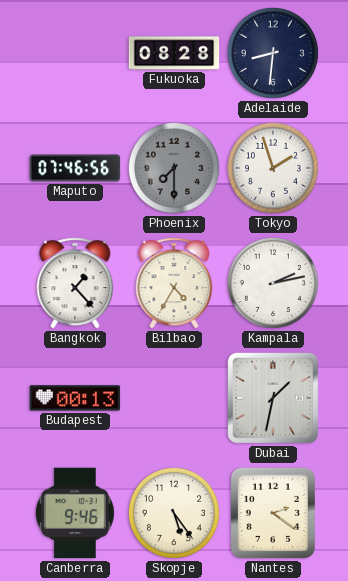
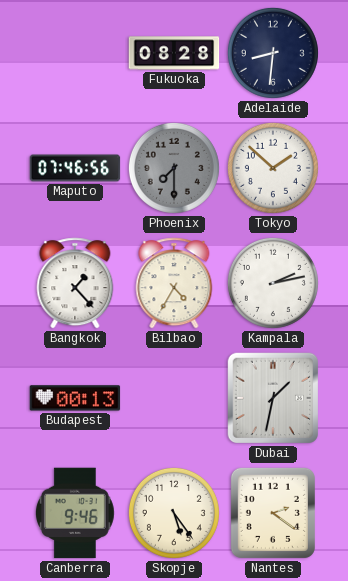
Tokyo: 1:57 -> 1:52
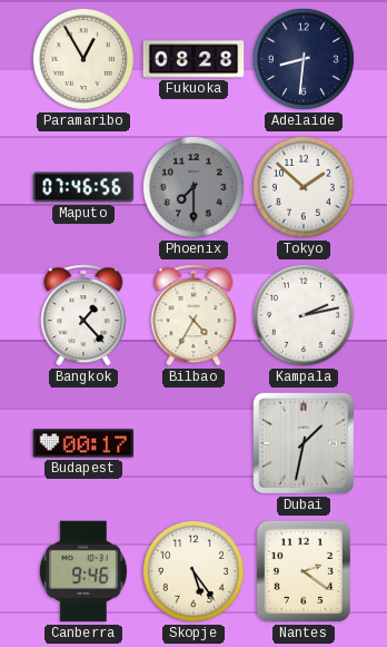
Paramaribo: none -> 12:55
Budapest: 00:13 -> 00:17
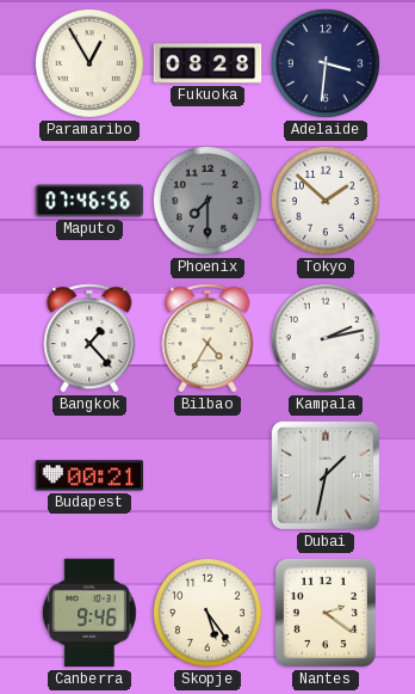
Adelaide: 8:31 -> 3:31
Budapest: 00:17 -> 00:21
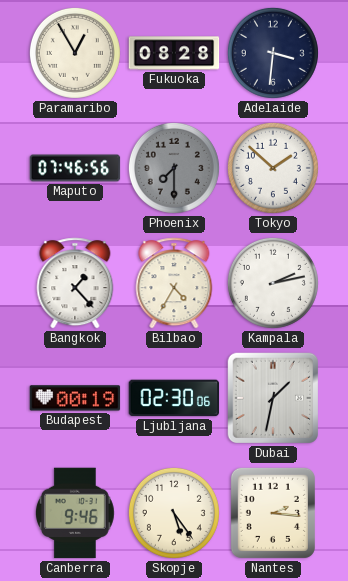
Budapest: 00:21 -> 00:19
Ljubljana: none -> 02:30
Nantes: 2:21 -> 2:16
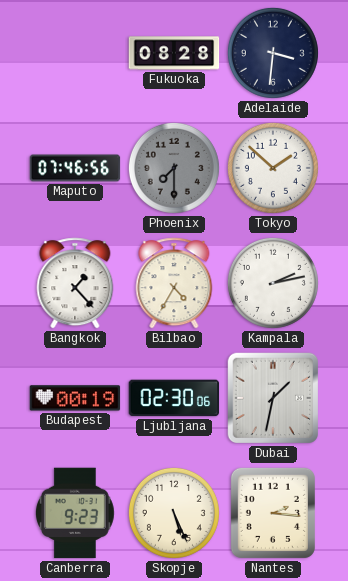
Paramaribo: 12:55 -> none
Canberra: 9:46 -> 9:23
Skopje: 5:24 -> 5:26
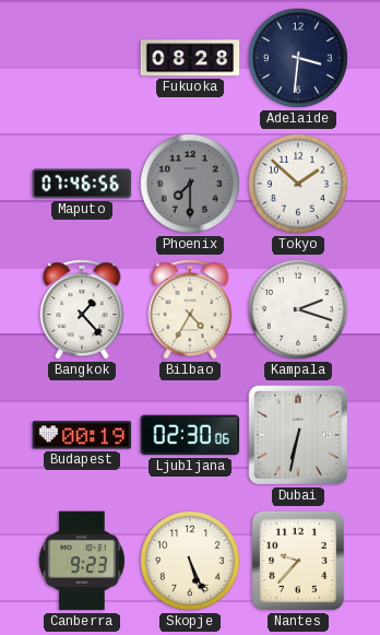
Kampala: 2:13 -> 2:18
Dubai: 1:32 -> 6:32
Nantes: 2:16 -> 9:37
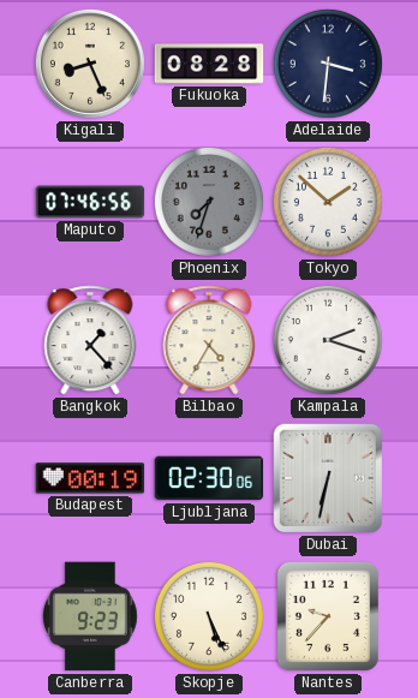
Kigali: none -> 8:26
Phoenix: 7:30 -> 7:33
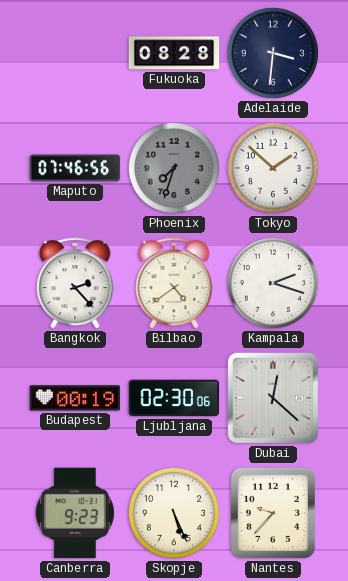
Kigali: 8:26 -> none
Bangkok: 1:23 -> 2:23
Bilbao: 4:35 -> 4:39
Dubai: 6:32 -> 12:22
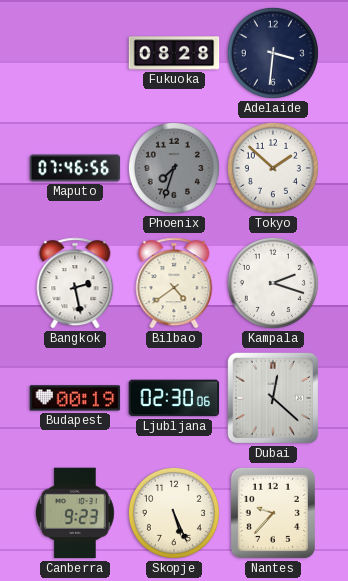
Bangkok: 2:23 -> 2:28
